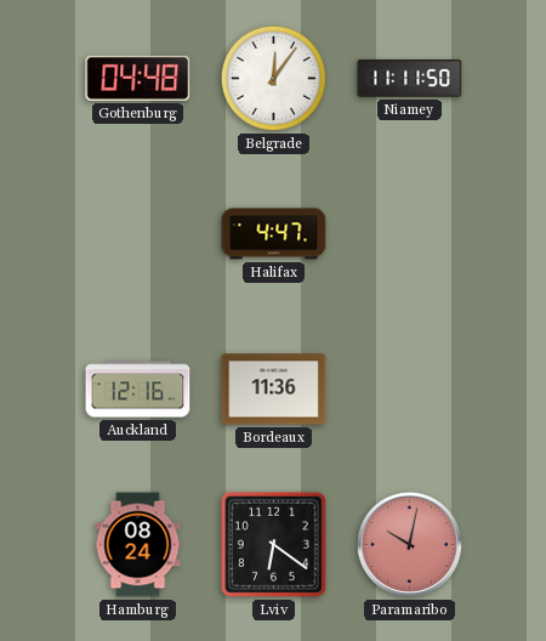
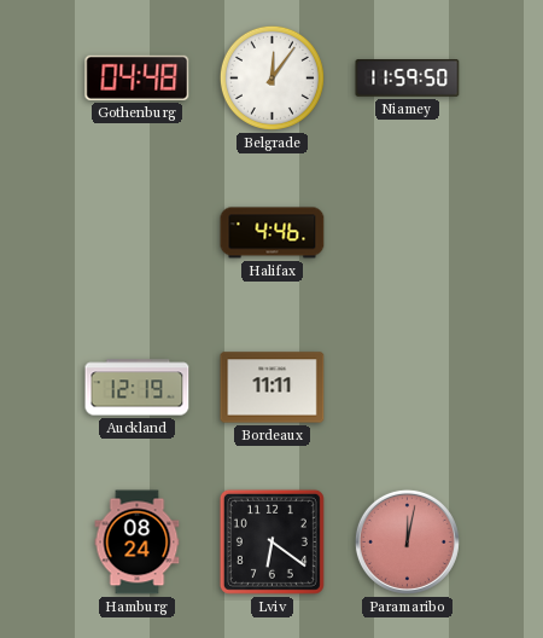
Niamey: 11:11 -> 11:59
Halifax: 4:47 -> 4:46
Auckland: 12:16 -> 12:19
Bordeaux: 11:36 -> 11:11
Paramaribo: 10:02 -> 12:02
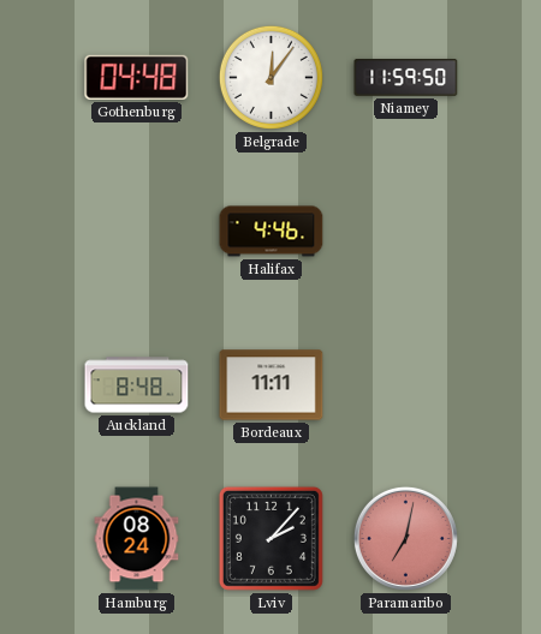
Auckland: 12:19 -> 8:48
Lviv: 6:21 -> 2:07
Paramaribo: 12:02 -> 7:02
